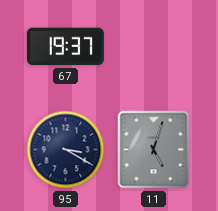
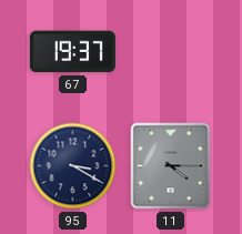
11: 5:03 -> 4:15
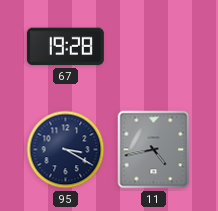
67: 19:37 -> 19:28
11: 4:15 -> 4:43
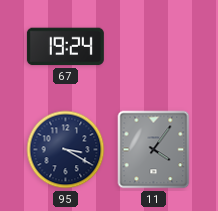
67: 19:28 -> 19:24
11: 4:43 -> 4:06
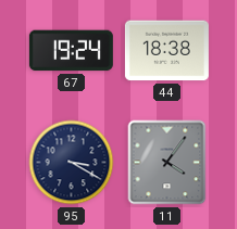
44: none -> 18:38
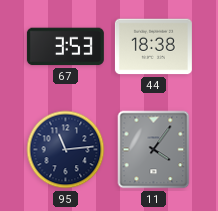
67: 19:24 -> 3:53
95: 3:20 -> 11:14
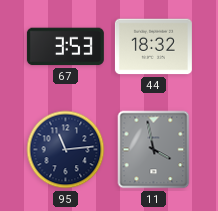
44: 18:38 -> 18:32
11: 4:06 -> 3:58
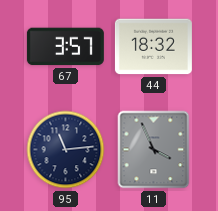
67: 3:53 -> 3:57
11: 3:58 -> 3:56
